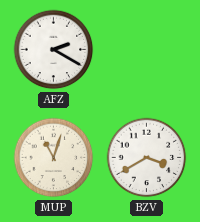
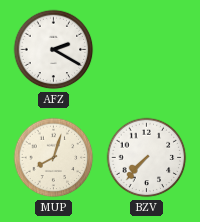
MUP: 11:03 -> 8:03
BZV: 3:40 -> 7:37
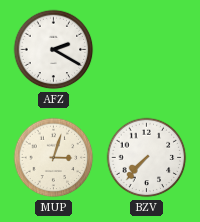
MUP: 8:03 -> 3:03
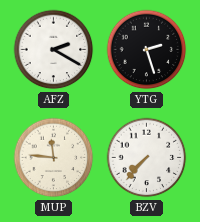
YTG: none -> 2:27
MUP: 3:03 -> 11:46
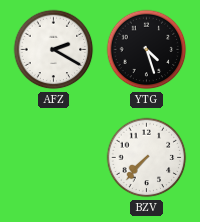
YTG: 2:27 -> 4:27
MUP: 11:46 -> none
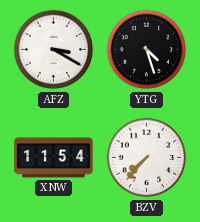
AFZ: 2:20 -> 3:20
XNW: none -> 11:54
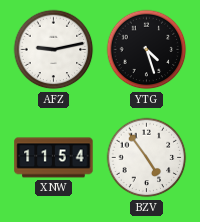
AFZ: 3:20 -> 9:13
BZV: 7:37 -> 4:54
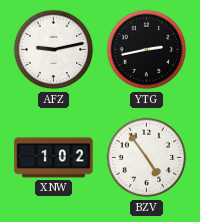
YTG: 4:27 -> 2:43
XNW: 11:54 -> 1:02
